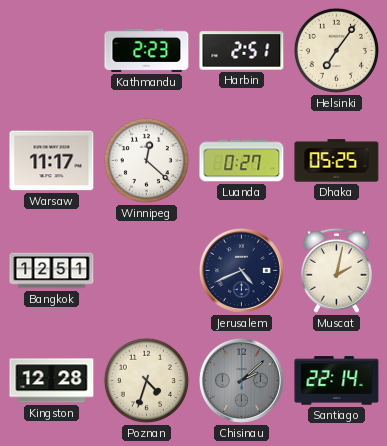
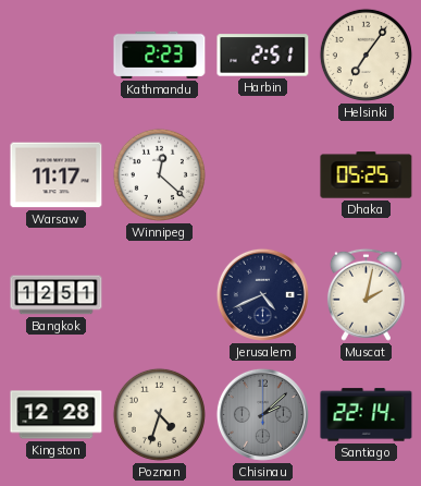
Luanda: 0:27 -> none
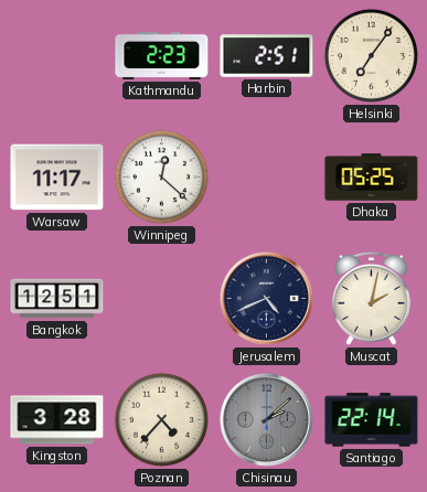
Kingston: 12:28 -> 3:28
Poznan: 4:33 -> 4:37
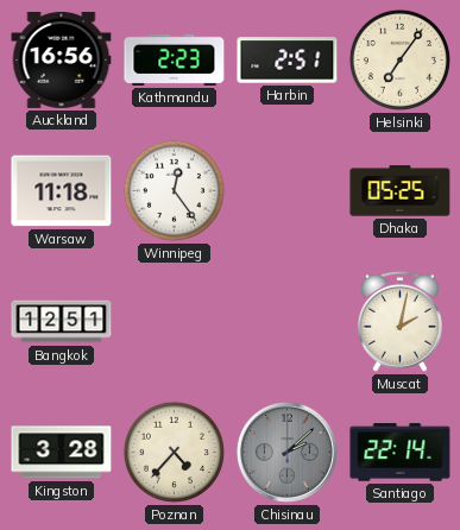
Auckland: none -> 16:56
Warsaw: 11:17 -> 11:18
Winnipeg: 12:22 -> 12:24
Jerusalem: 4:41 -> none
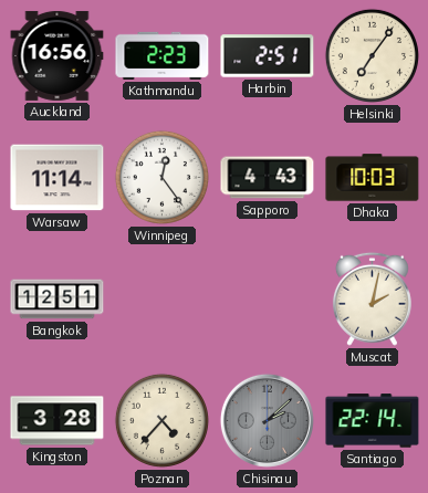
Warsaw: 11:18 -> 11:14
Sapporo: none -> 4:43
Dhaka: 05:25 -> 10:03
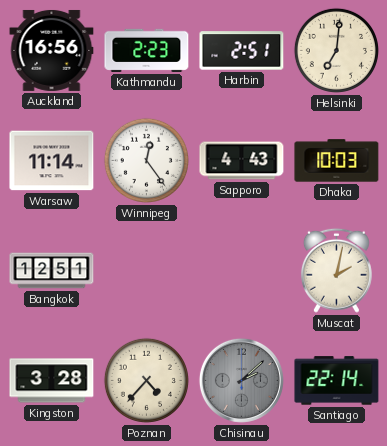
Helsinki: 7:06 -> 7:01
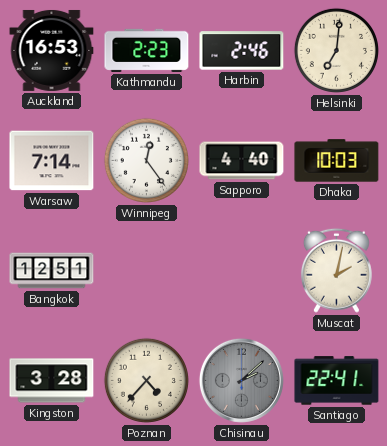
Auckland: 16:56 -> 16:53
Harbin: 2:51 -> 2:46
Warsaw: 11:14 -> 7:14
Sapporo: 4:43 -> 4:40
Santiago: 22:14 -> 22:41
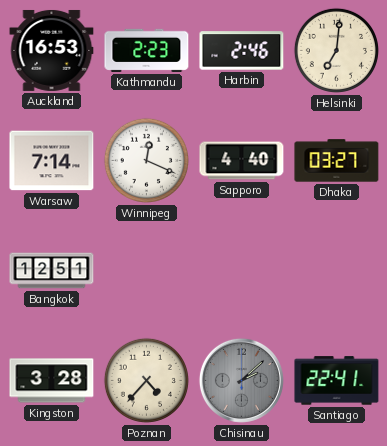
Winnipeg: 12:24 -> 12:19
Dhaka: 10:03 -> 03:27
Muscat: 2:02 -> none
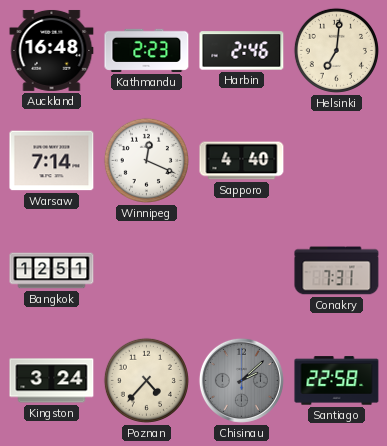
Auckland: 16:53 -> 16:48
Dhaka: 03:27 -> none
Conakry: none -> 7:31
Kingston: 3:28 -> 3:24
Santiago: 22:41 -> 22:58
